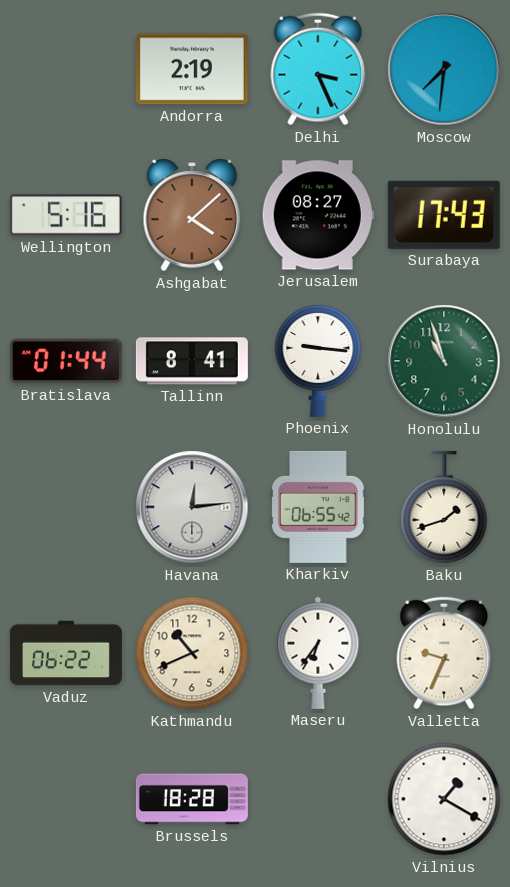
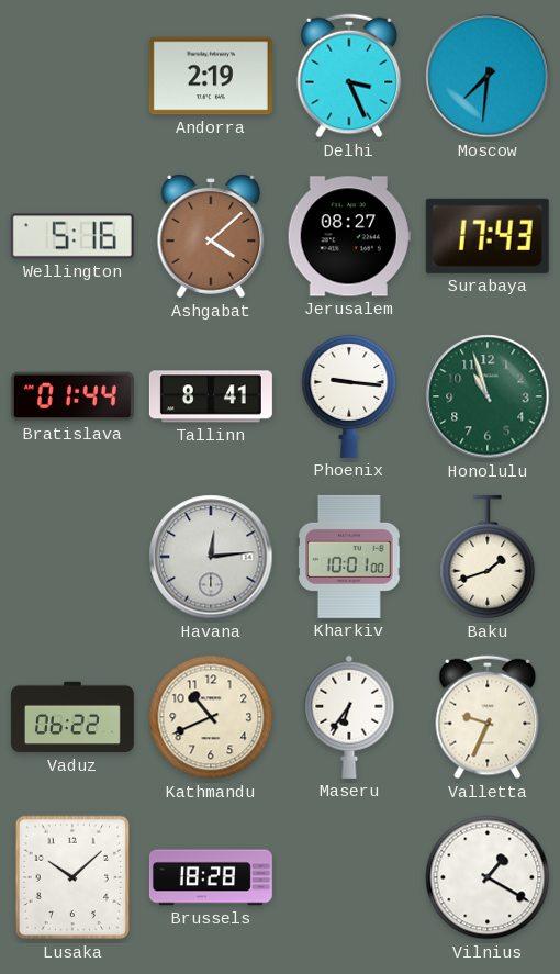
Kharkiv: 06:55 -> 10:01
Lusaka: none -> 10:08
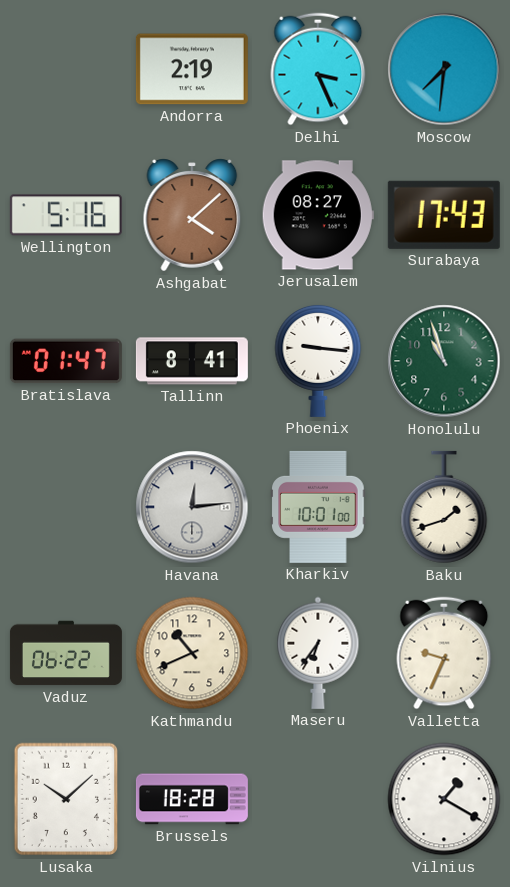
Bratislava: 01:44 -> 01:47
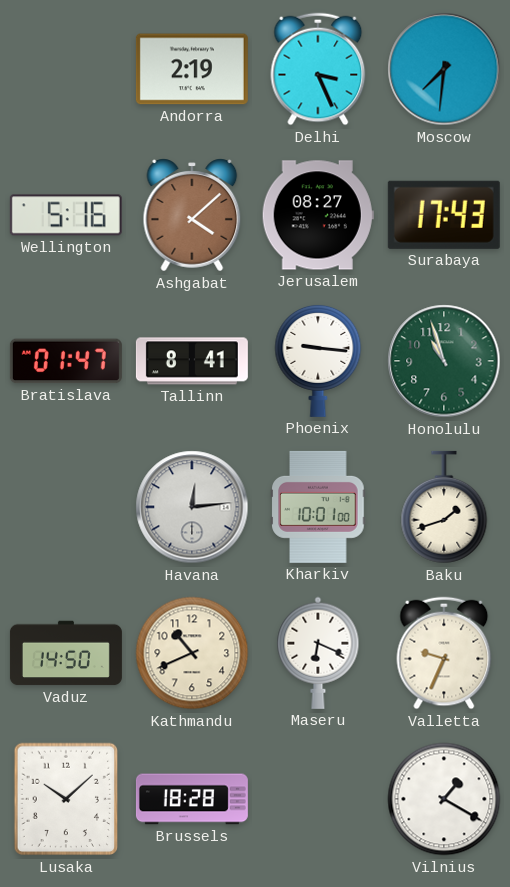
Vaduz: 06:22 -> 14:50
Maseru: 6:36 -> 6:19
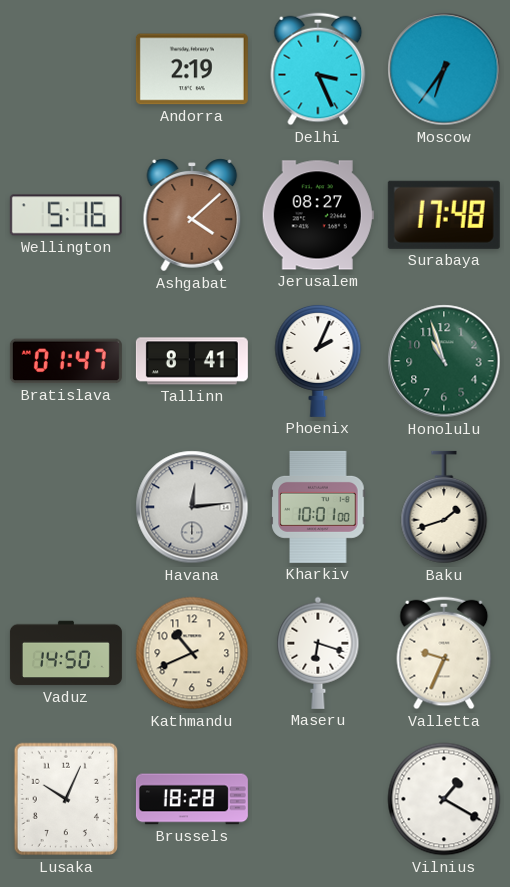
Moscow: 7:31 -> 6:36
Surabaya: 17:43 -> 17:48
Phoenix: 9:16 -> 2:04
Maseru: 6:19 -> 6:18
Lusaka: 10:08 -> 10:04
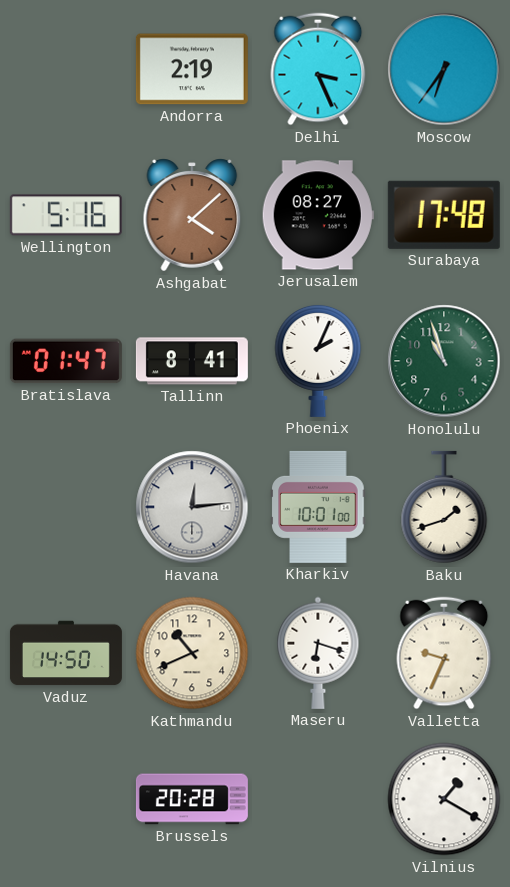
Lusaka: 10:04 -> none
Brussels: 18:28 -> 20:28
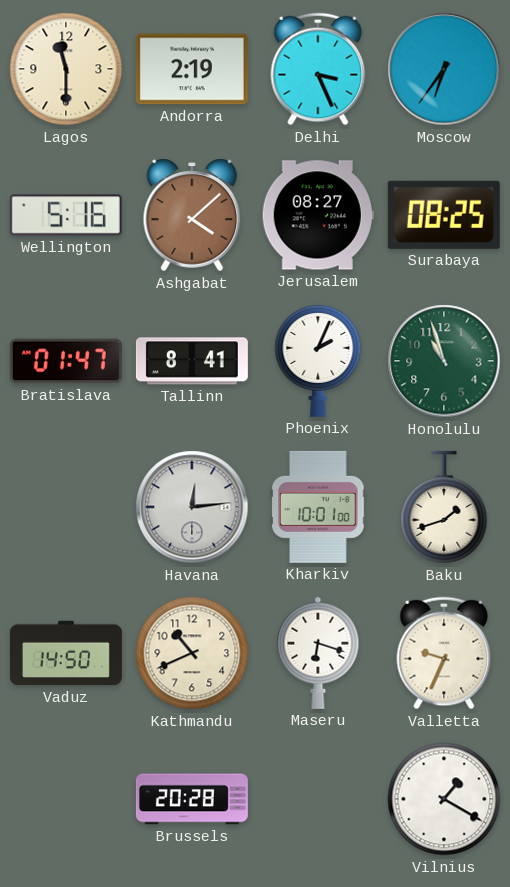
Lagos: none -> 11:30
Surabaya: 17:48 -> 08:25
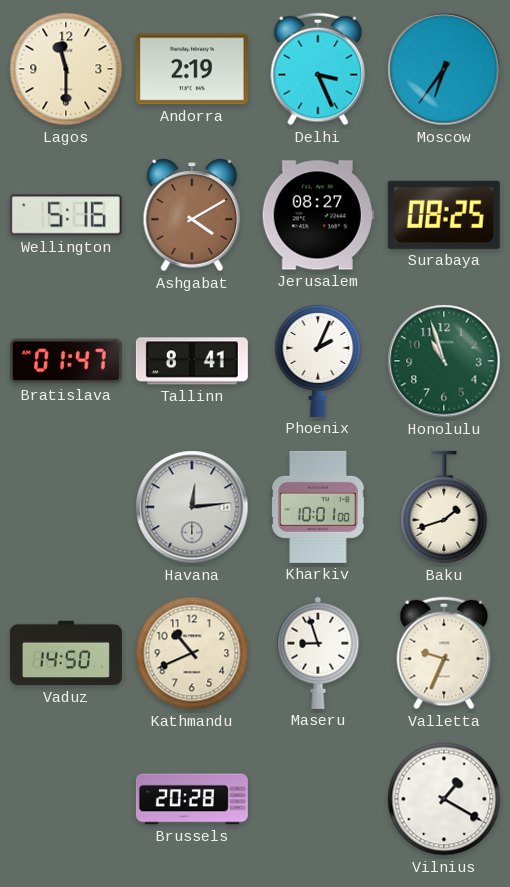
Ashgabat: 4:08 -> 4:10
Maseru: 6:18 -> 8:57
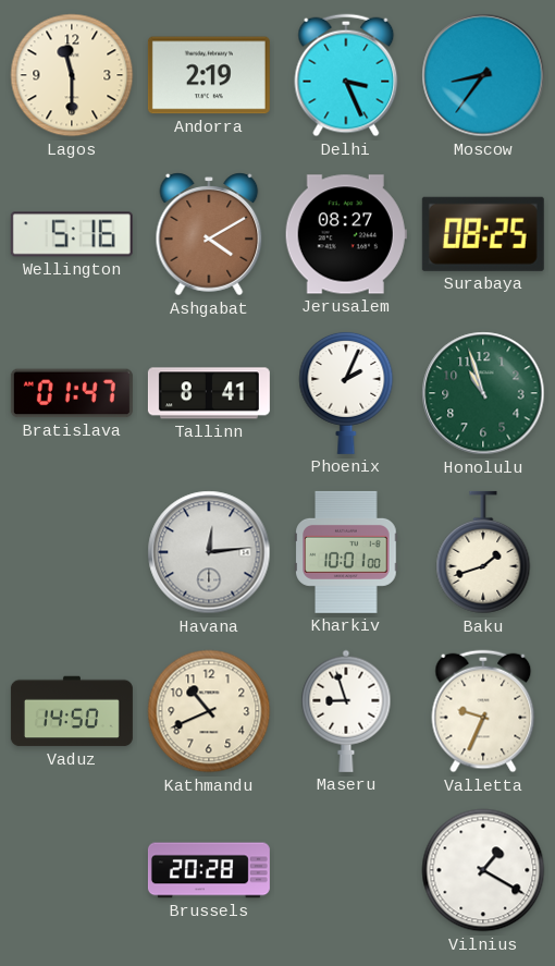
Moscow: 6:36 -> 8:36
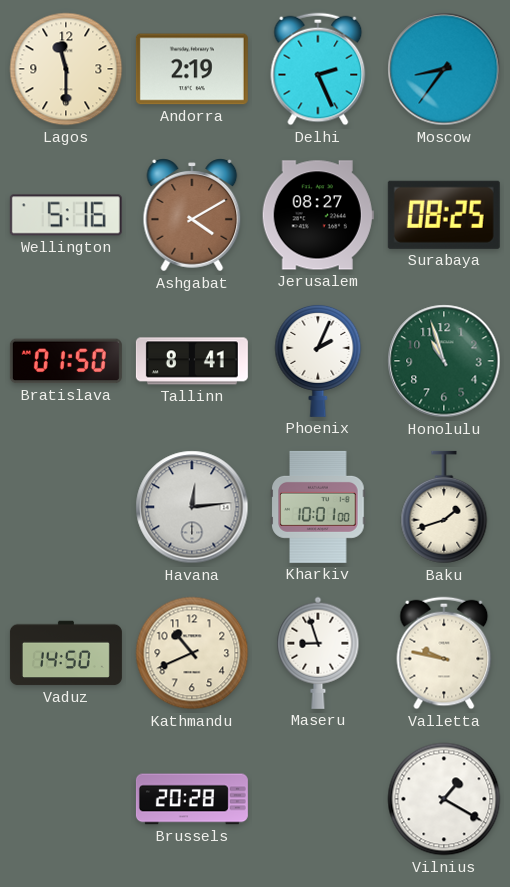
Delhi: 3:26 -> 2:26
Bratislava: 01:47 -> 01:50
Valletta: 9:34 -> 9:47
